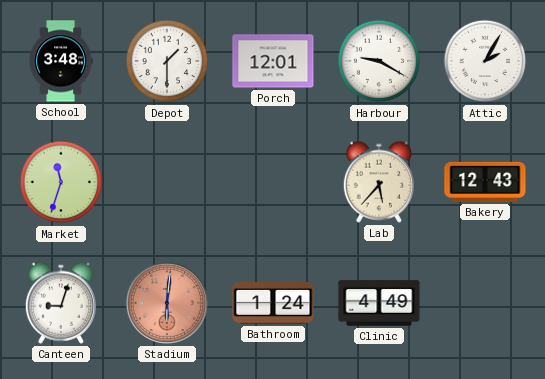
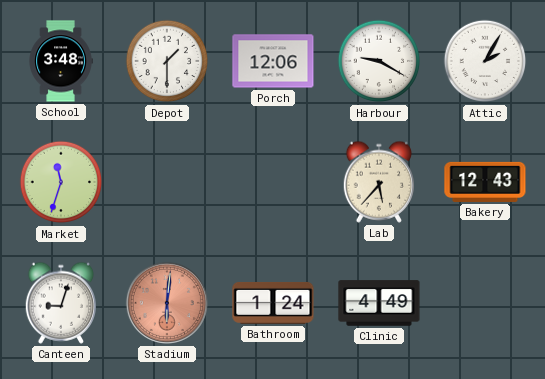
Porch: 12:01 -> 12:06
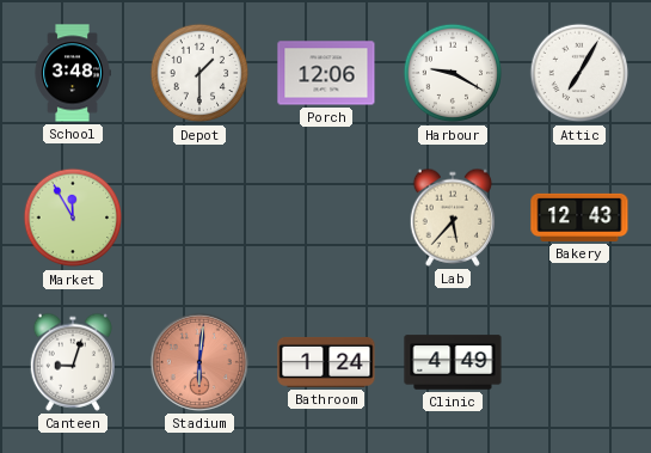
Attic: 2:05 -> 7:05
Market: 11:33 -> 11:55
